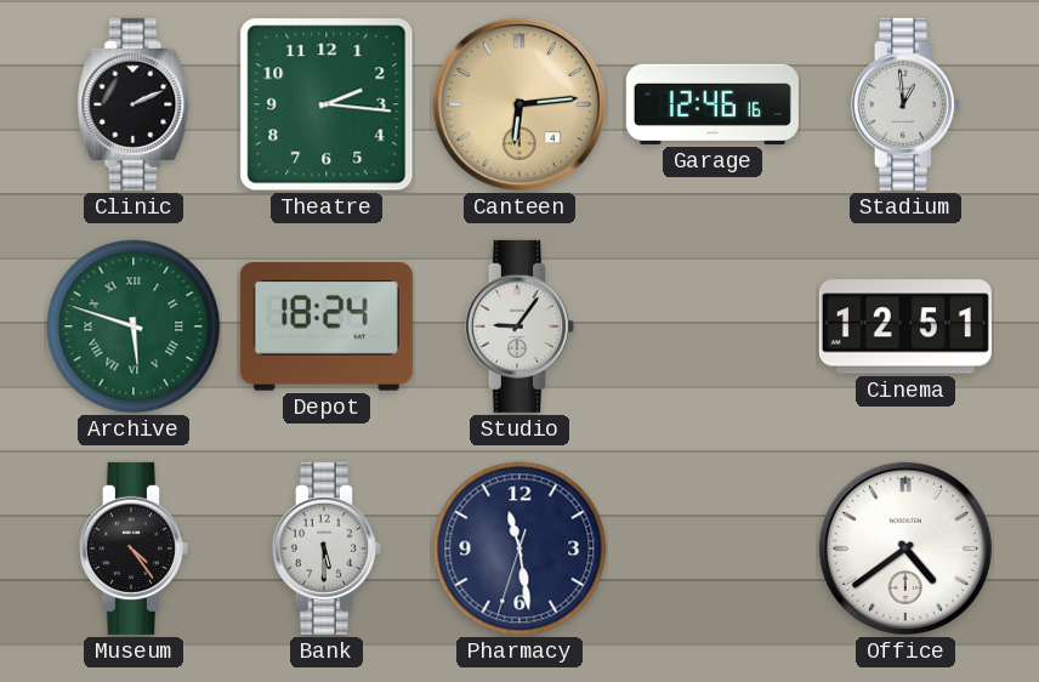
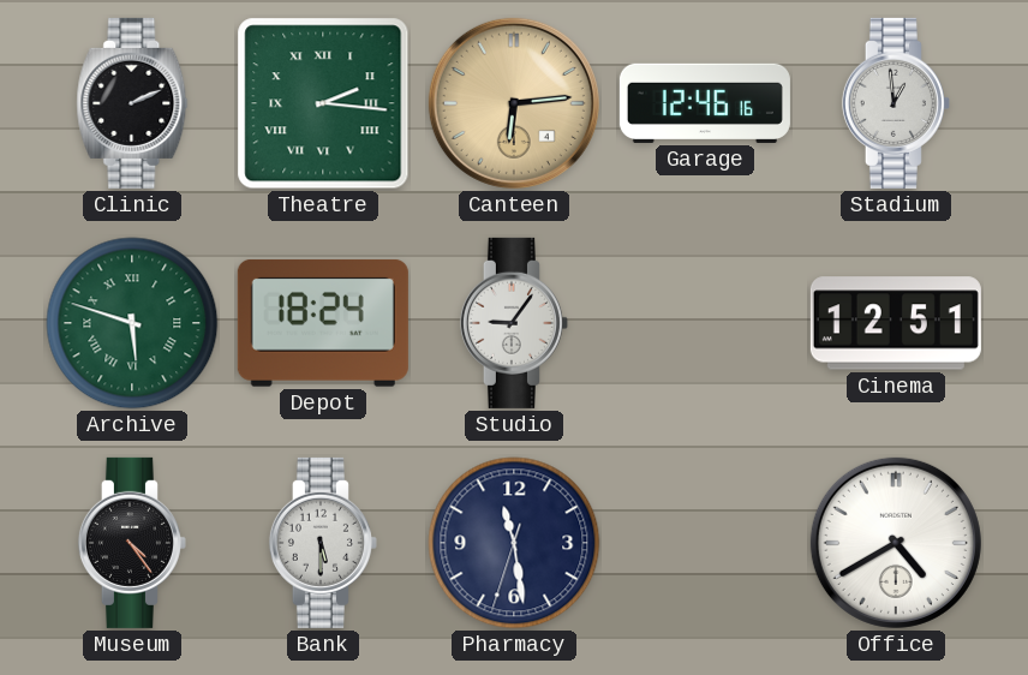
Theatre numerals: Arabic -> Roman
Office: 4:39 -> 4:40
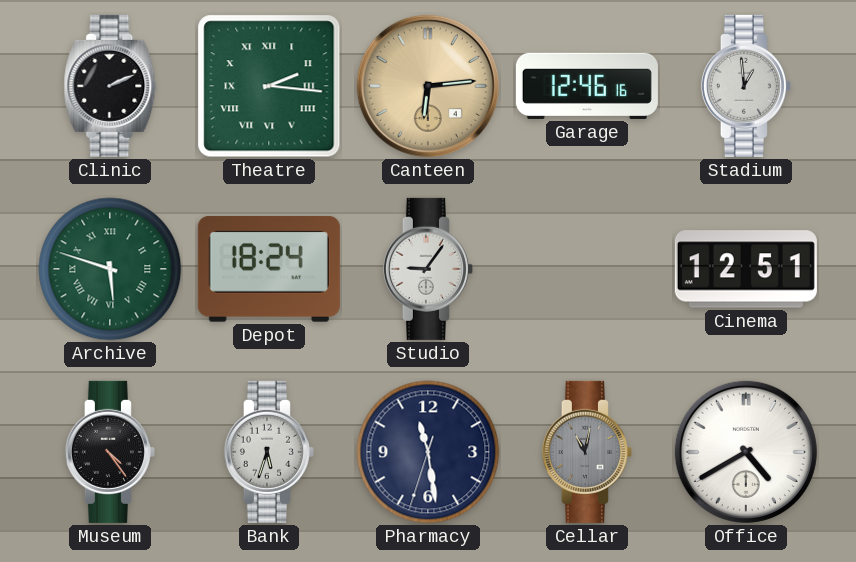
Bank: 5:30 -> 5:33
Cellar: none -> 11:02
